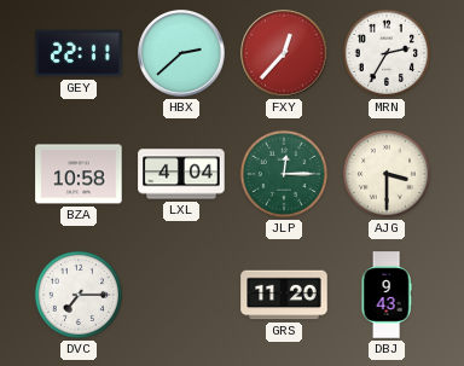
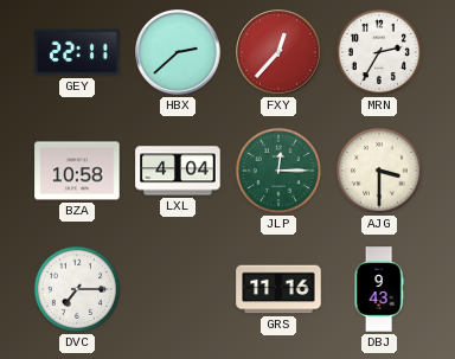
GRS: 11:20 -> 11:16
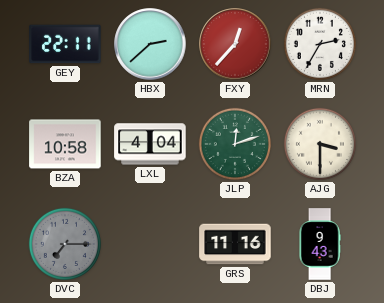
JLP: 12:15 -> 12:12
DVC dial: white -> grey
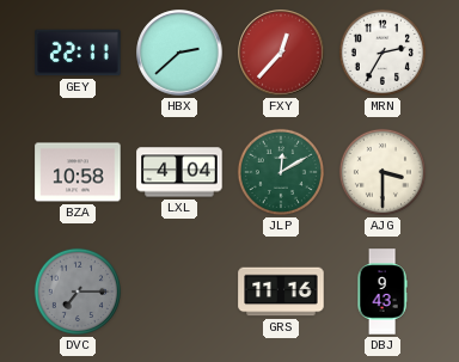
JLP: 12:12 -> 12:10
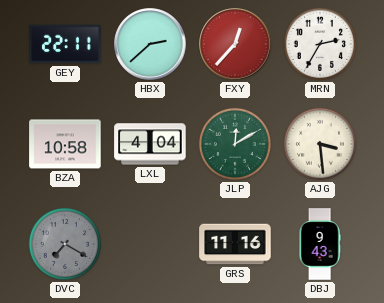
AJG: 3:30 -> 3:29
DVC: 7:15 -> 7:20
